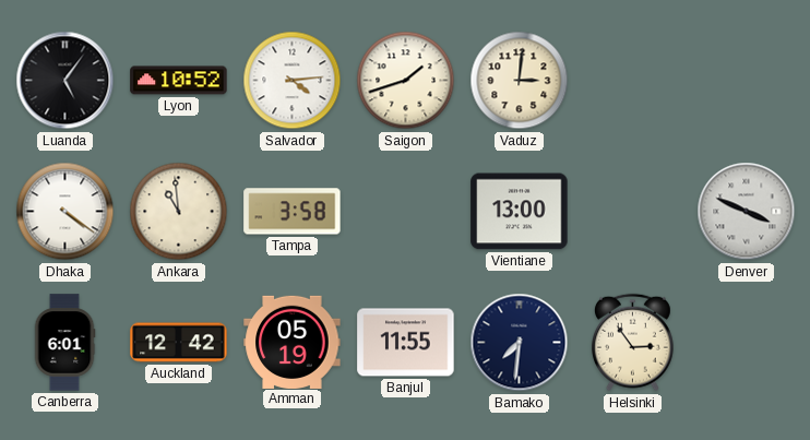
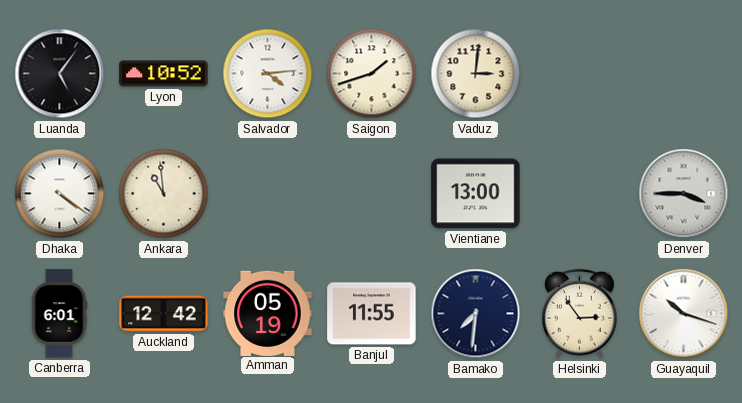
Tampa: 3:58 -> none
Denver: 3:49 -> 3:45
Guayaquil: none -> 10:18
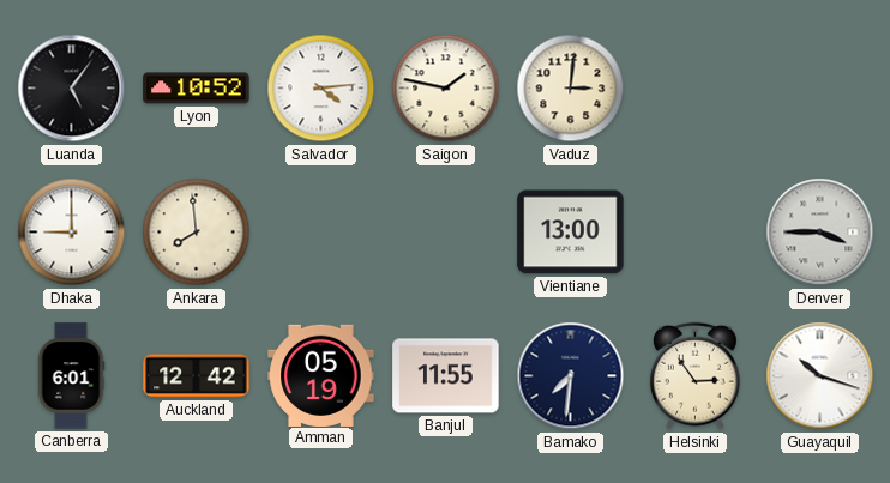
Saigon: 1:42 -> 1:47
Dhaka: 4:21 -> 9:00
Ankara: 10:59 -> 7:59
